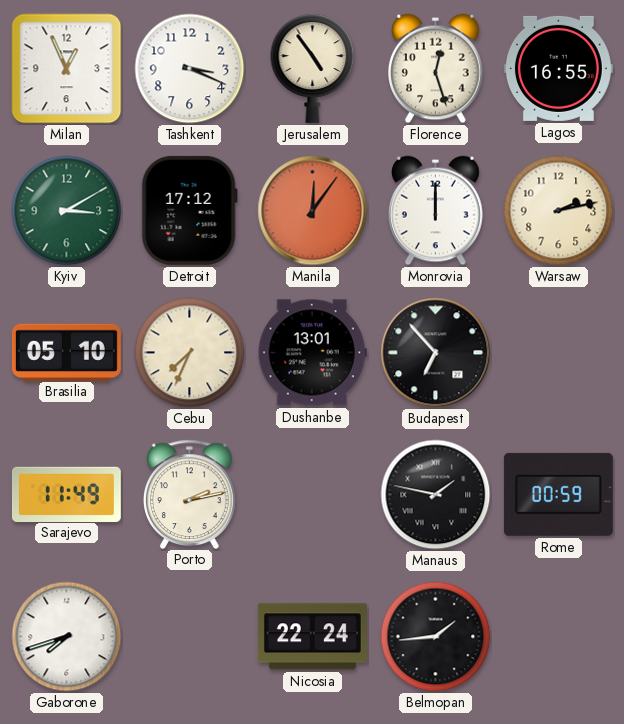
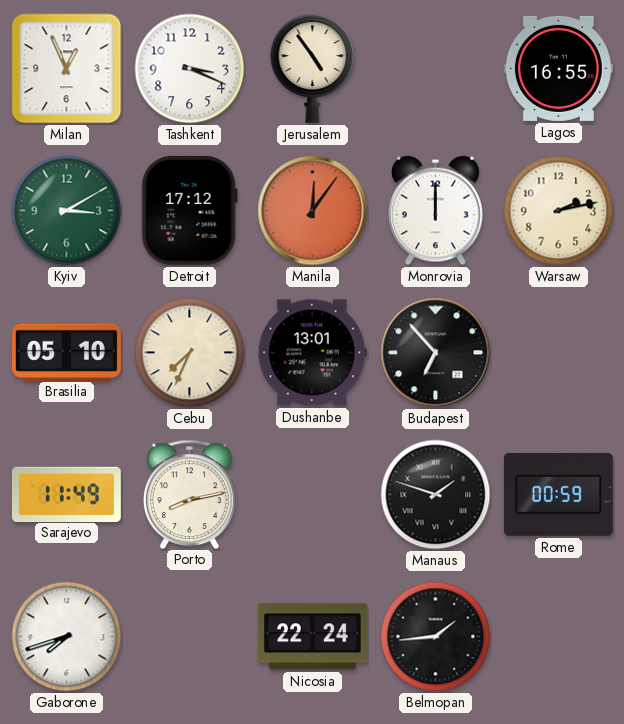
Florence: 12:27 -> none
Porto: 2:13 -> 8:13
Manaus: 1:47 -> 1:48
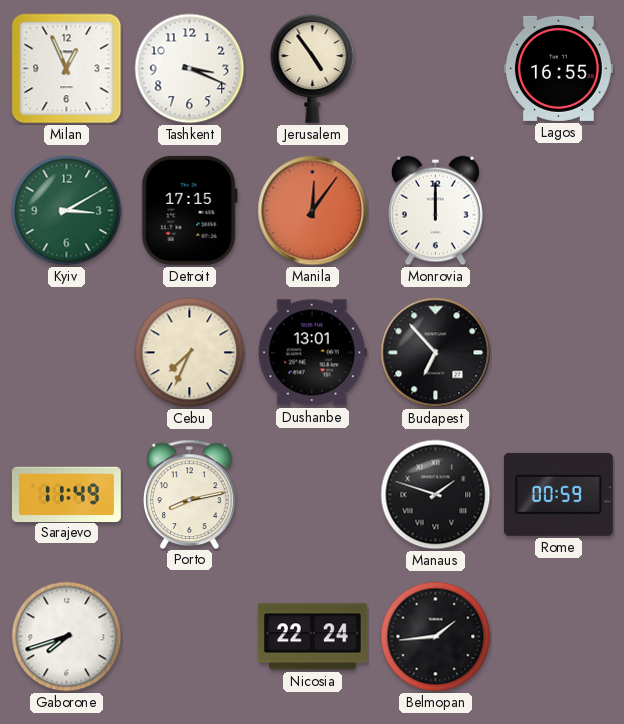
Detroit: 17:12 -> 17:15
Warsaw: 2:13 -> none
Brasilia: 05:10 -> none
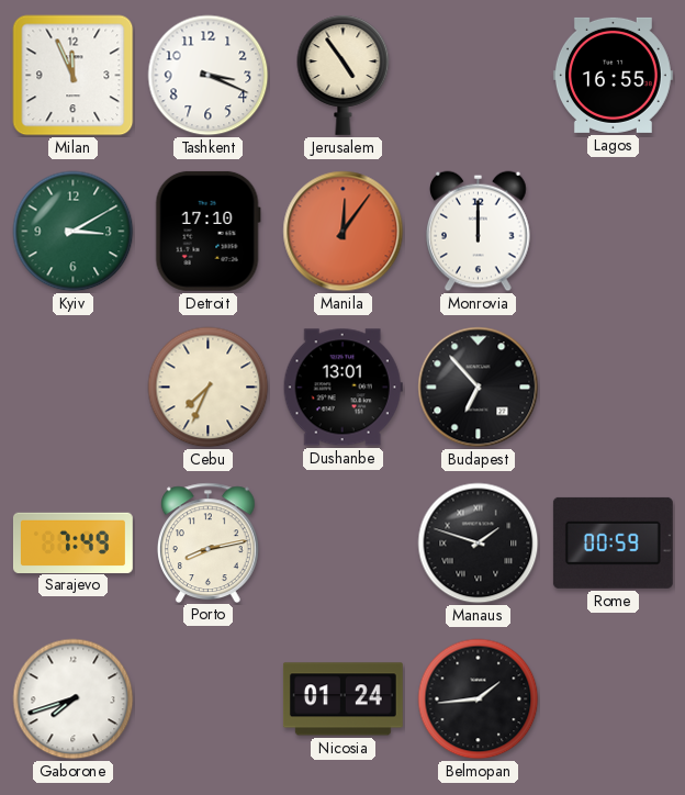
Milan: 12:56 -> 11:56
Detroit: 17:15 -> 17:10
Sarajevo: 11:49 -> 7:49
Nicosia: 22:24 -> 01:24
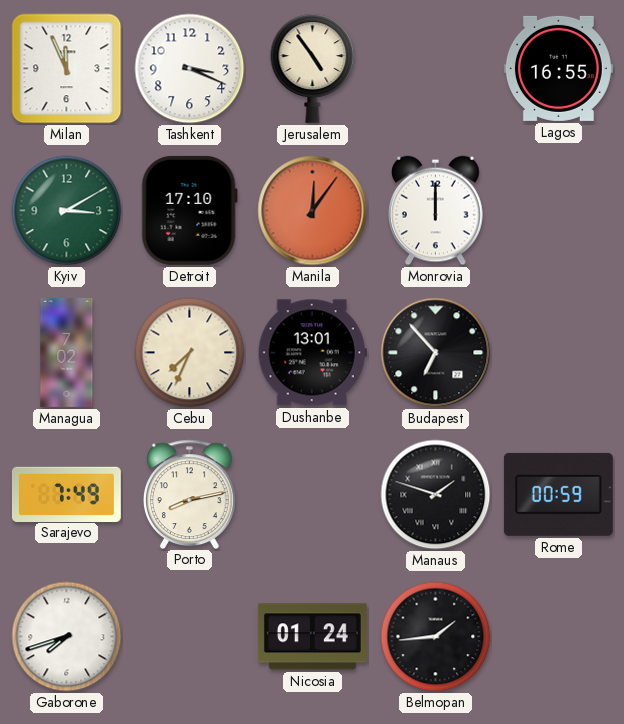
Managua: none -> 7:02
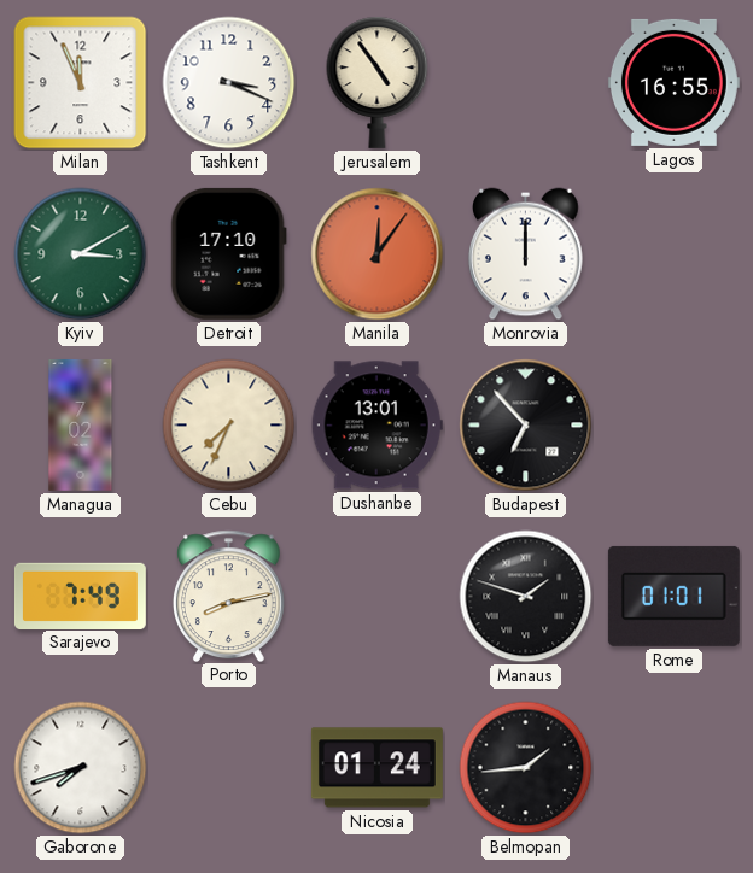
Rome: 00:59 -> 01:01
